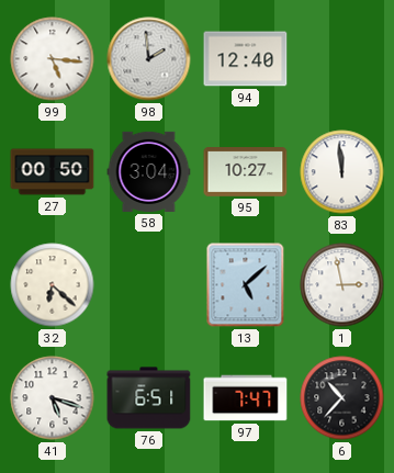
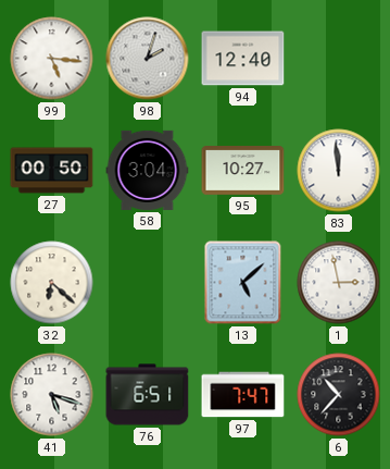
98: 1:59 -> 2:03
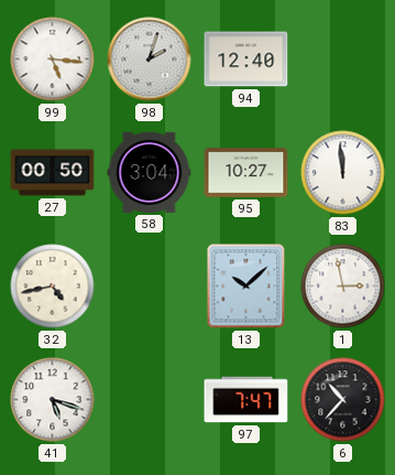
32: 6:22 -> 4:43
13: 5:08 -> 10:08
76: 6:51 -> none
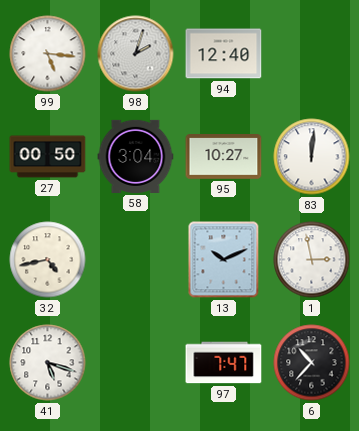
83: 11:59 -> 12:01
13: 10:08 -> 10:11
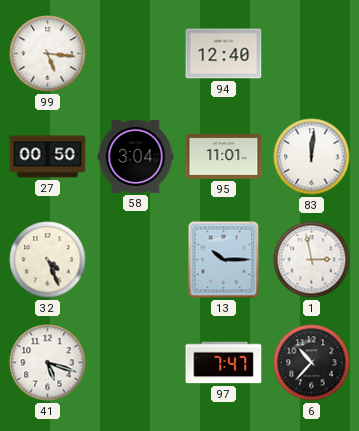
98: 2:03 -> none
95: 10:27 -> 11:01
32: 4:43 -> 4:26
13: 10:11 -> 10:15
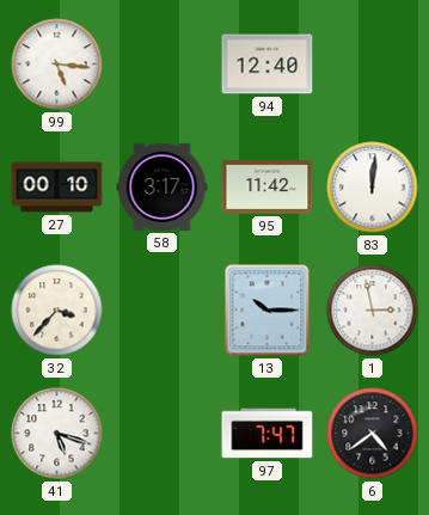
27: 00:50 -> 00:10
58: 3:04 -> 3:17
95: 11:01 -> 11:42
32: 4:26 -> 3:37
6: 10:37 -> 4:39
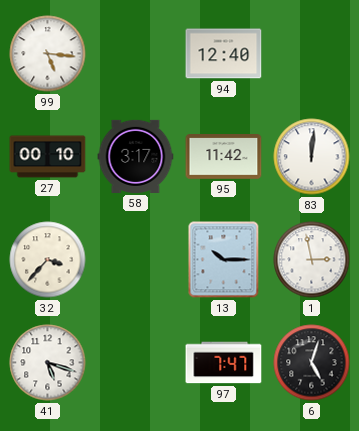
6: 4:39 -> 5:03
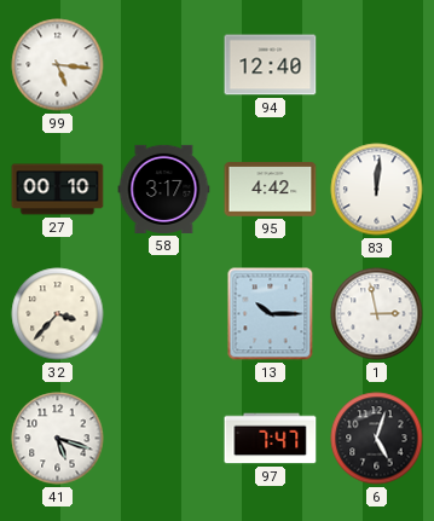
95: 11:42 -> 4:42
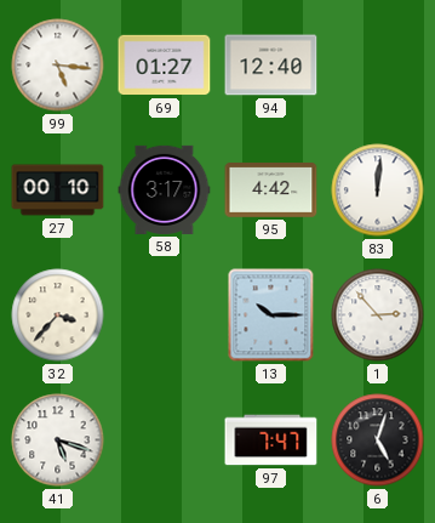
69: none -> 01:27
1: 2:58 -> 2:53
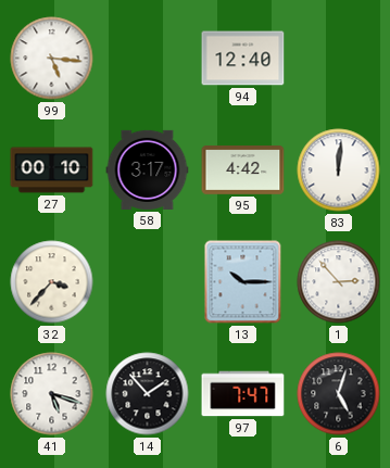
69: 01:27 -> none
14: none -> 1:53
